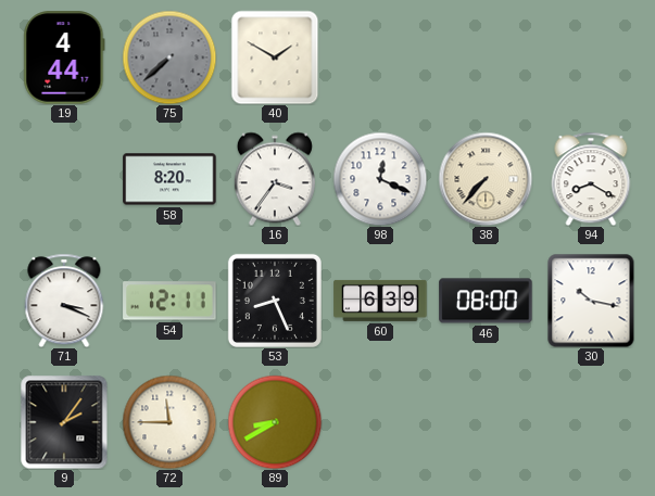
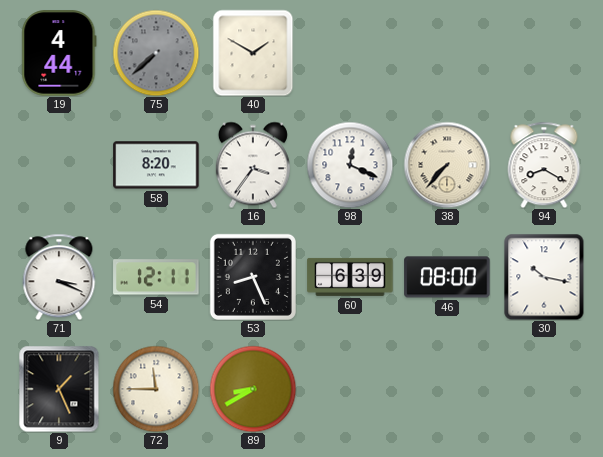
9: 2:06 -> 1:26
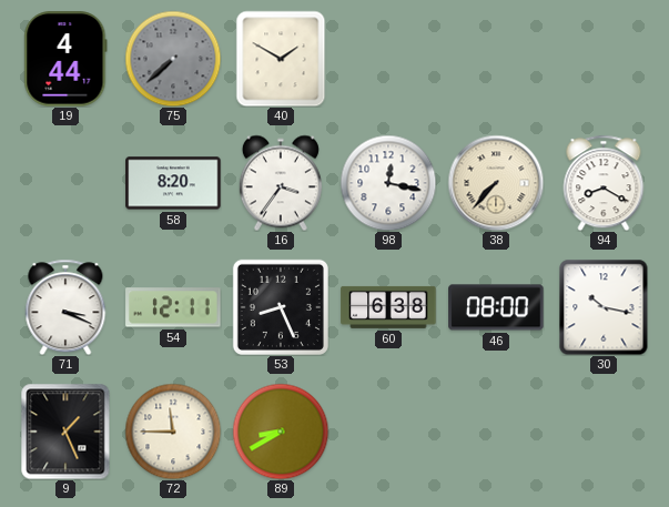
98: 12:19 -> 12:17
60: 6:39 -> 6:38
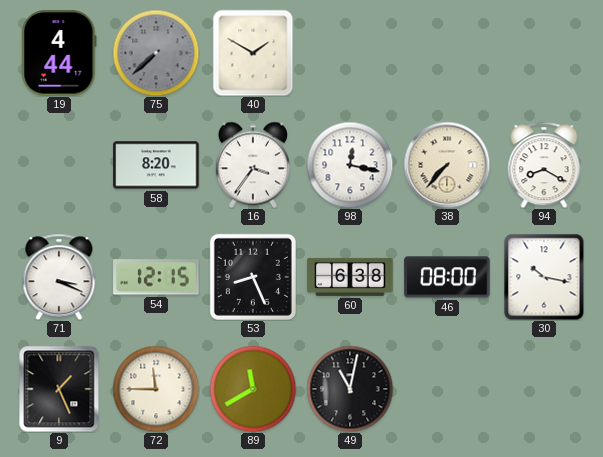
54: 12:11 -> 12:15
89: 8:40 -> 11:40
49: none -> 11:02
